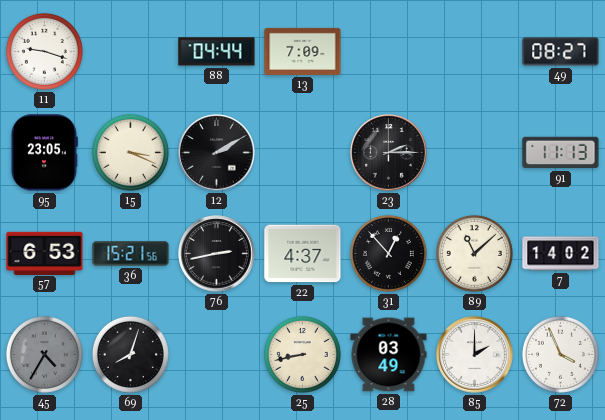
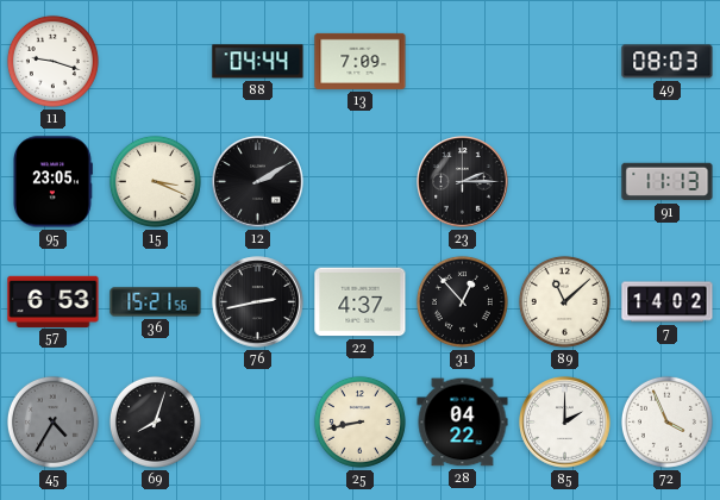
49: 08:27 -> 08:03
28: 03:49 -> 04:22
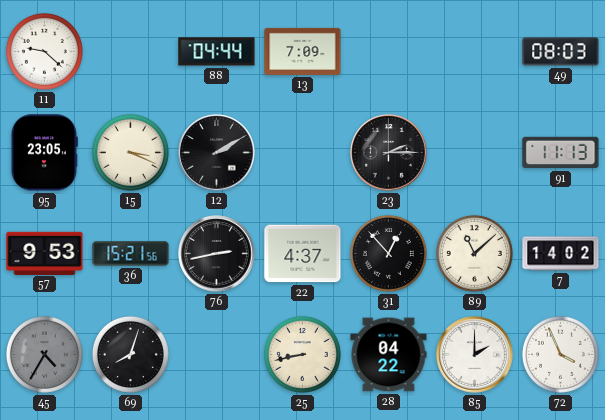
11: 9:18 -> 9:22
57: 6:53 -> 9:53
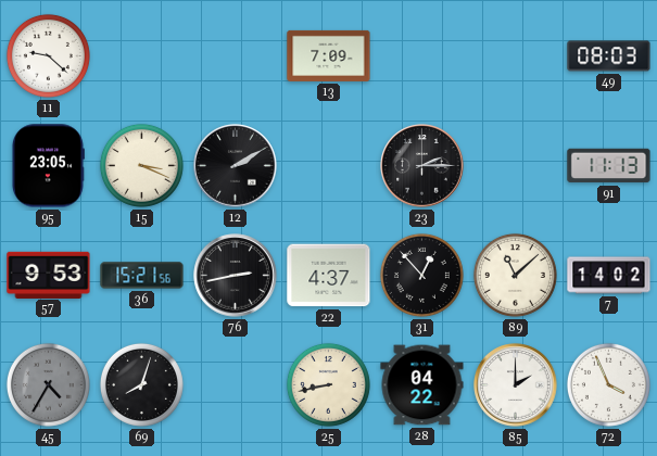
88: 04:44 -> none
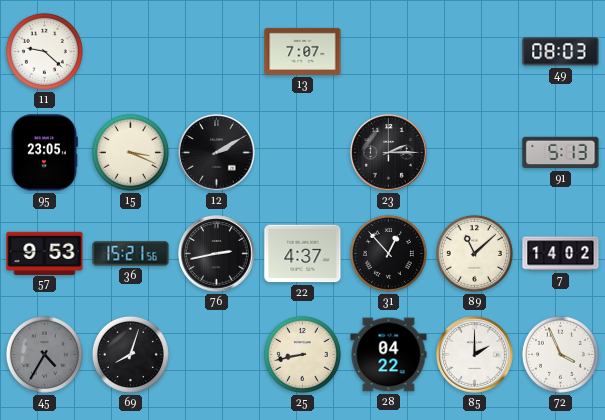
13: 7:09 -> 7:07
91: 11:13 -> 5:13
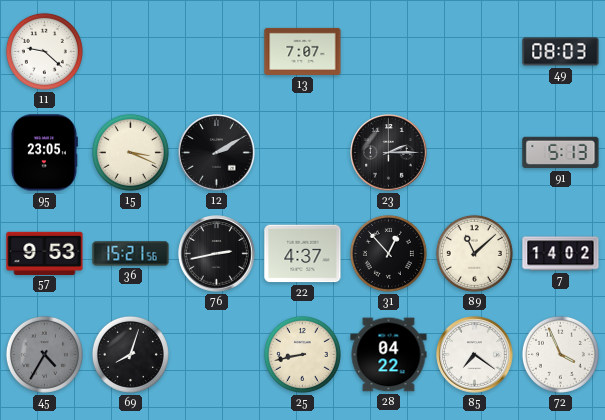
85: 2:00 -> 7:21
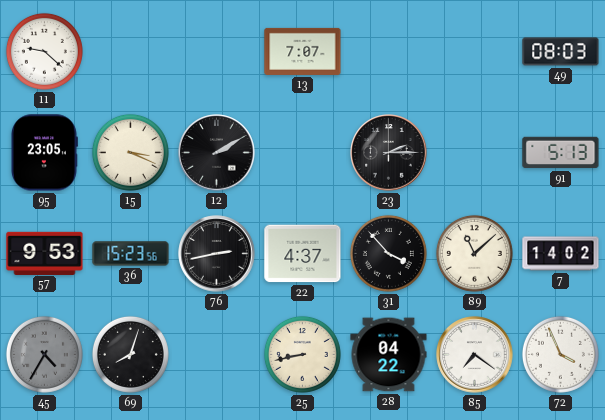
36: 15:21 -> 15:23
31: 12:53 -> 3:53
